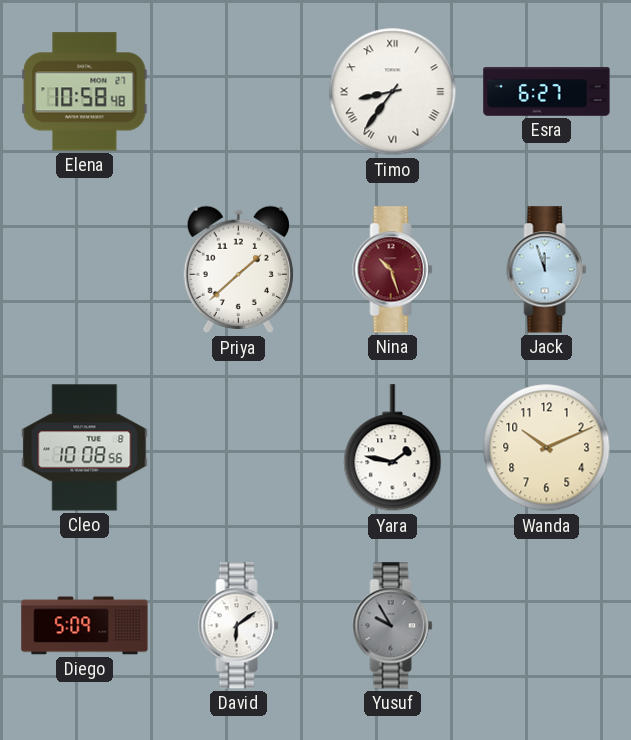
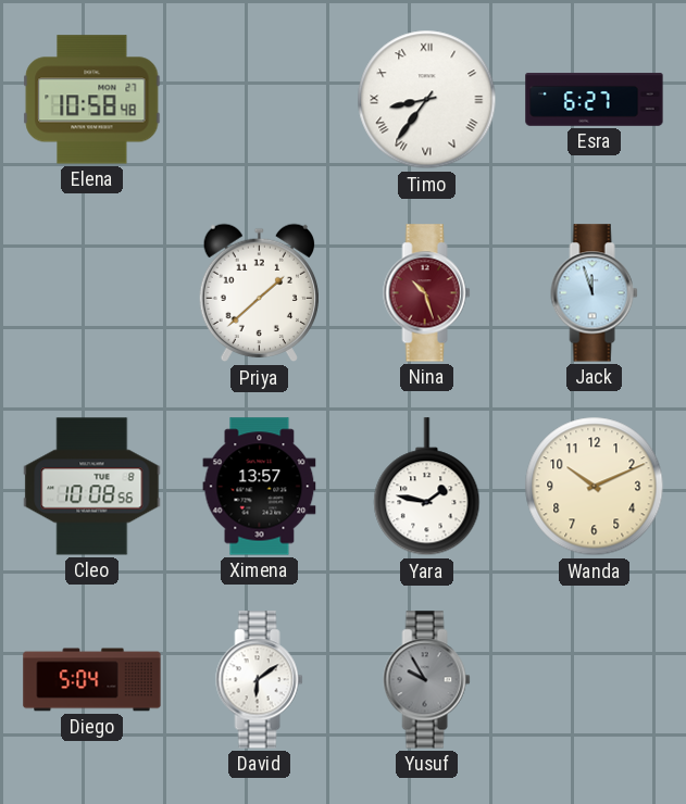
Ximena: none -> 13:57
Diego: 5:09 -> 5:04
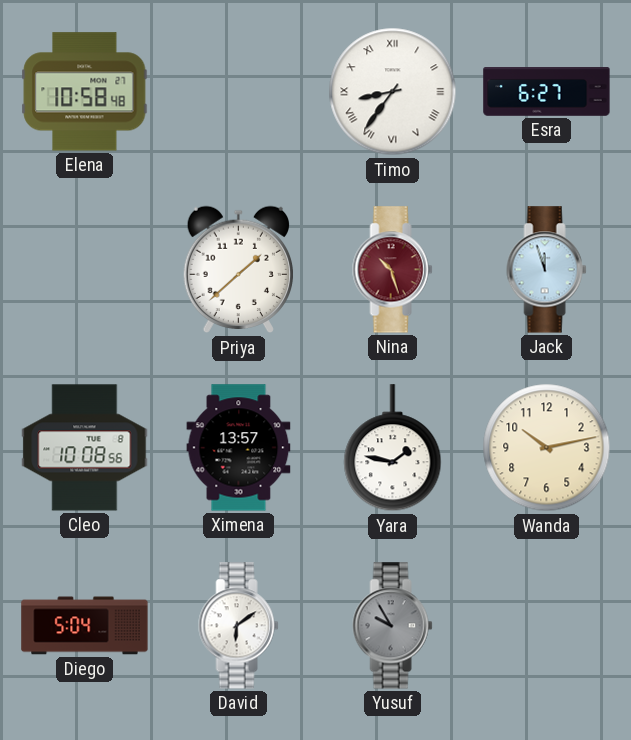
Wanda: 10:11 -> 10:13
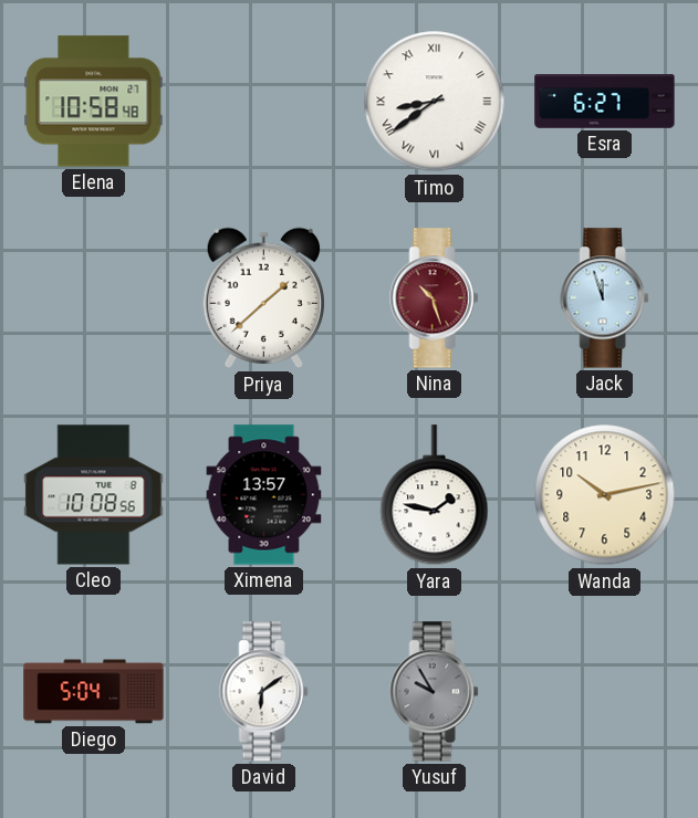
Timo: 8:36 -> 8:39
